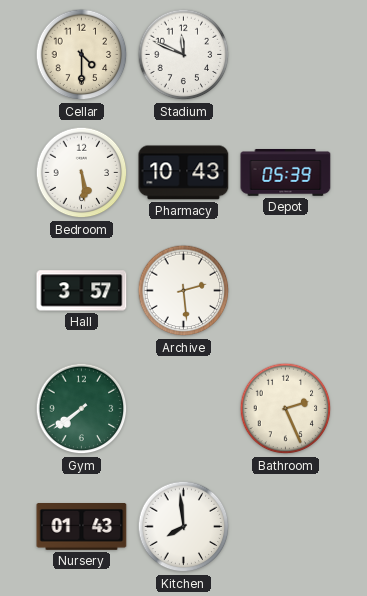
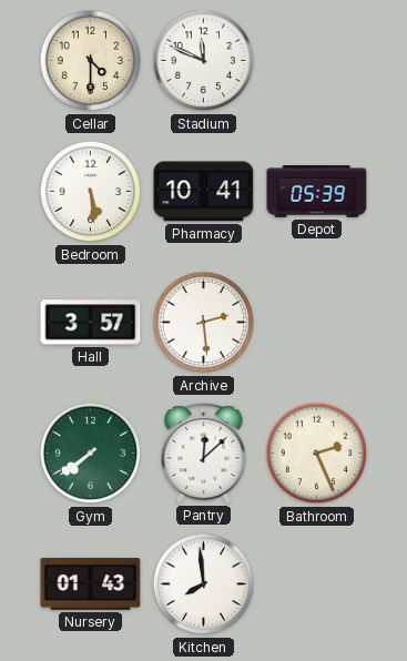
Pharmacy: 10:43 -> 10:41
Pantry: none -> 12:08
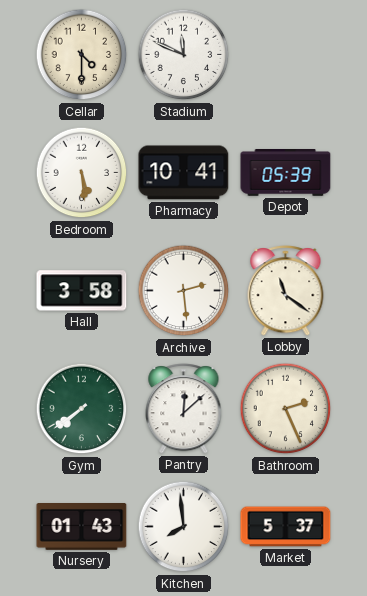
Hall: 3:57 -> 3:58
Lobby: none -> 11:21
Market: none -> 5:37
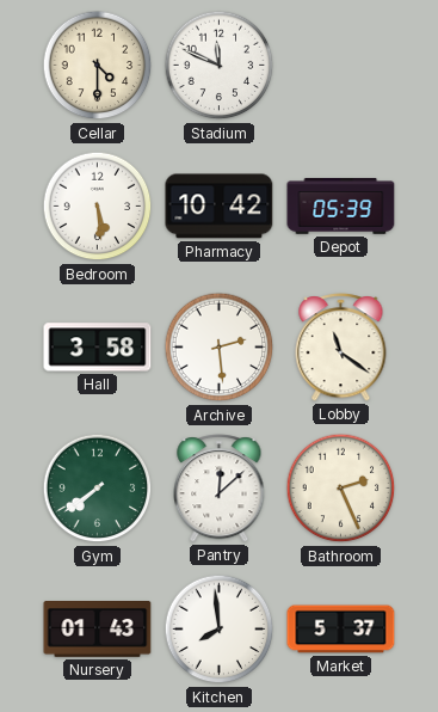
Pharmacy: 10:41 -> 10:42
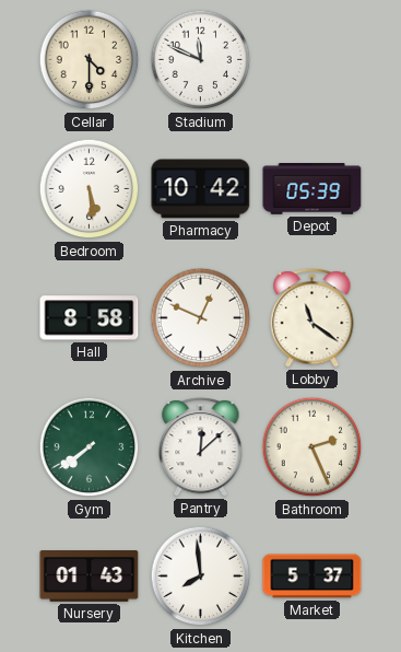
Hall: 3:58 -> 8:58
Archive: 2:29 -> 12:49
